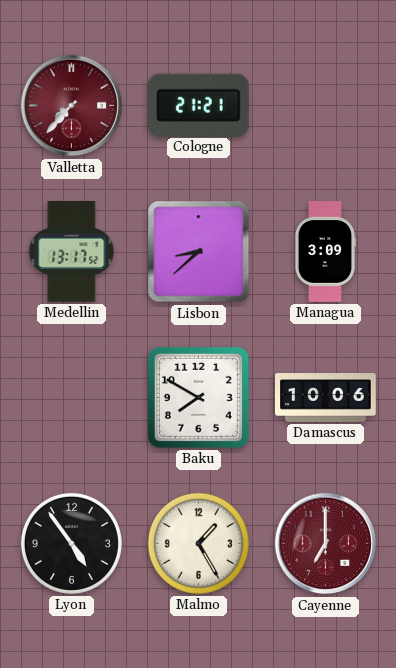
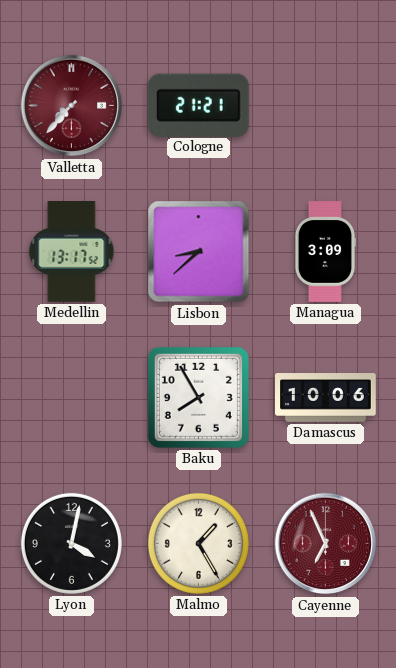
Baku: 7:50 -> 7:55
Lyon: 4:54 -> 4:02
Cayenne: 7:00 -> 6:56
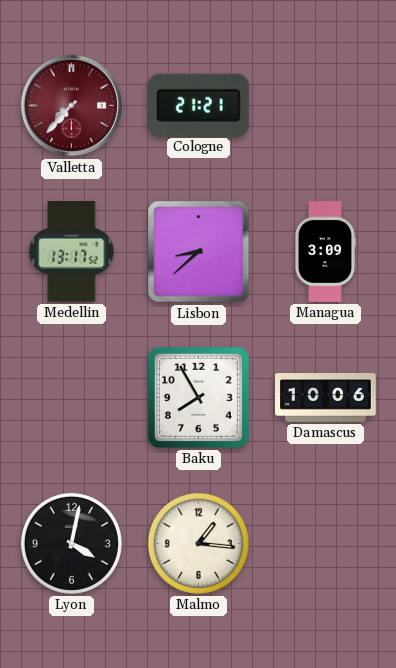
Malmo: 1:25 -> 1:16
Cayenne: 6:56 -> none
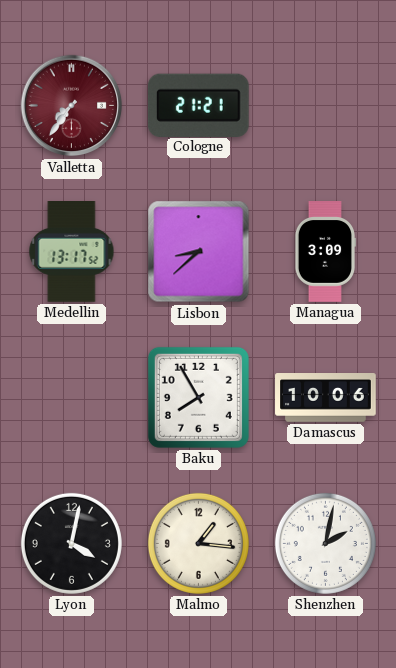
Valletta: 7:37 -> 7:36
Shenzhen: none -> 2:02
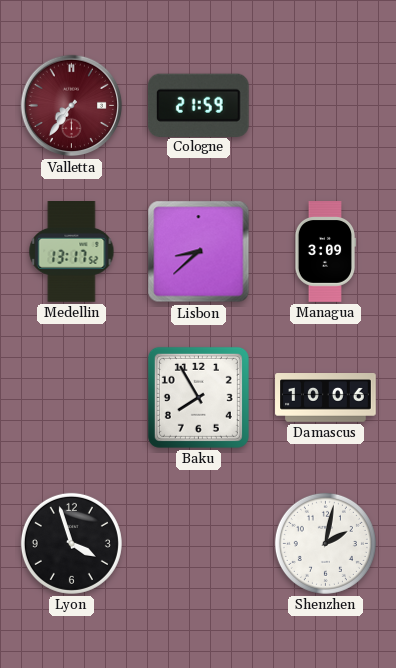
Cologne: 21:21 -> 21:59
Lyon: 4:02 -> 3:57
Malmo: 1:16 -> none
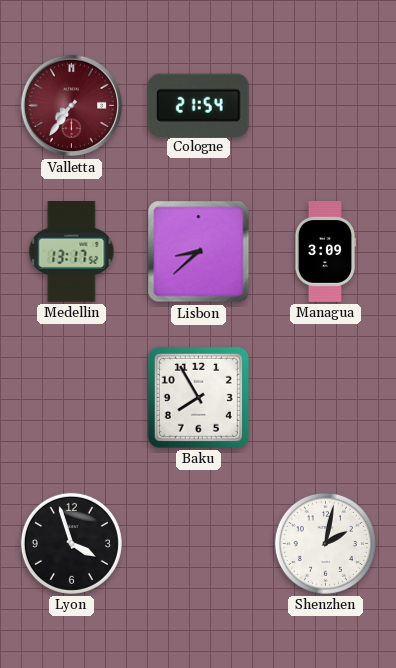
Cologne: 21:59 -> 21:54
Damascus: 10:06 -> none
